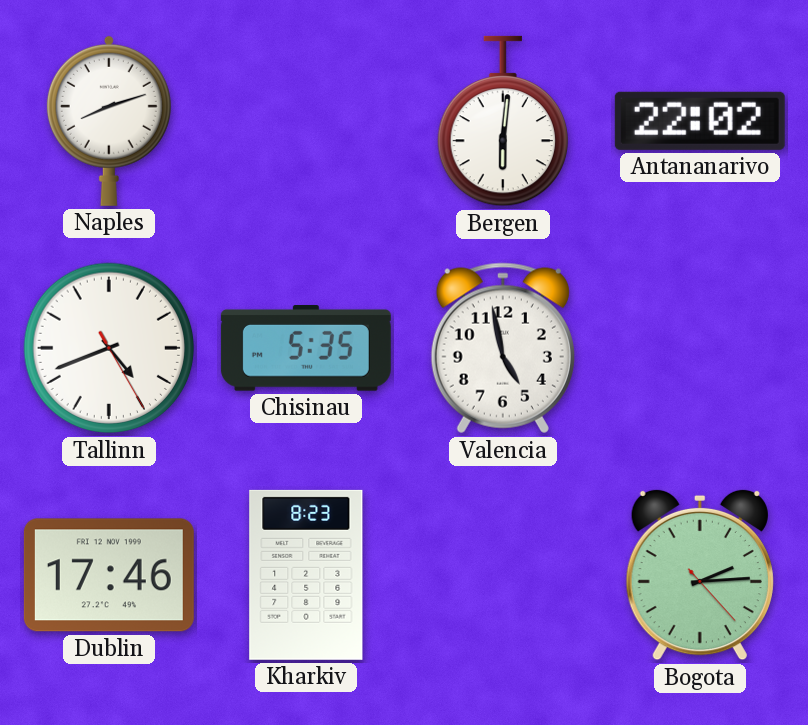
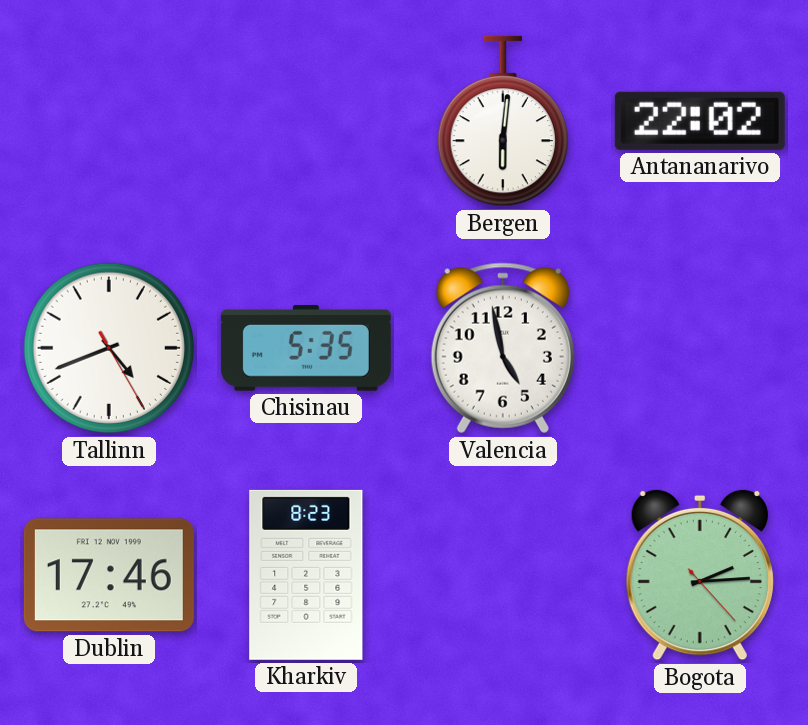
Naples: 8:12 -> none
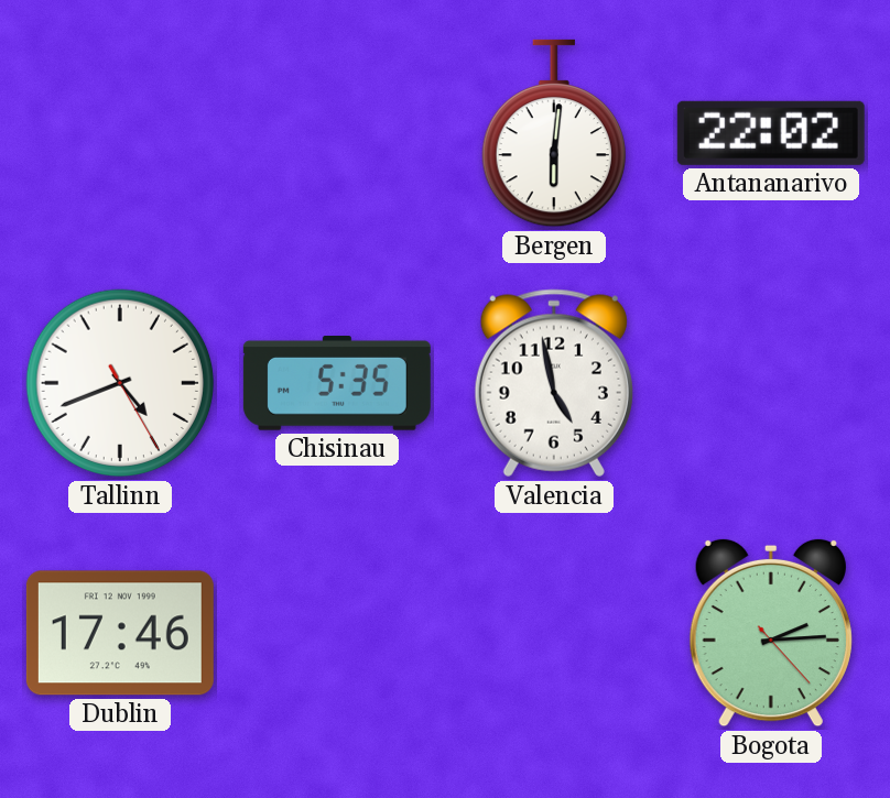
Kharkiv: 8:23 -> none
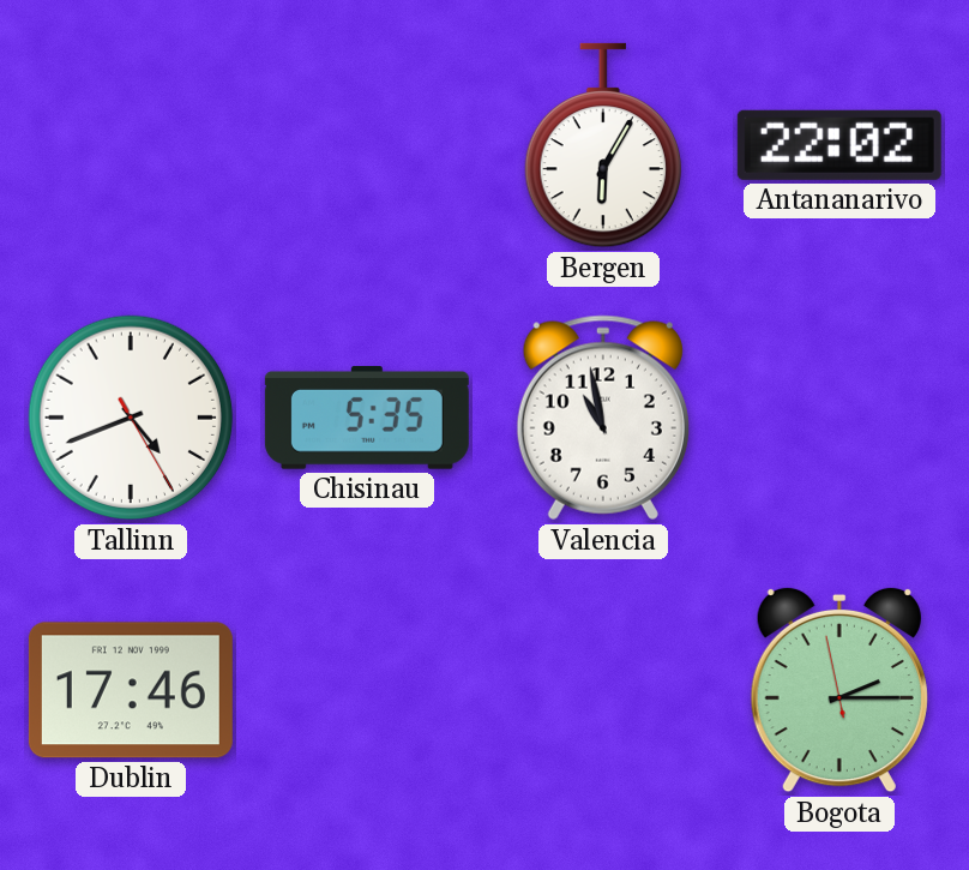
Bergen: 6:01 -> 6:05
Valencia: 4:58 -> 10:58
Bogota: 2:14:23 -> 2:14:58
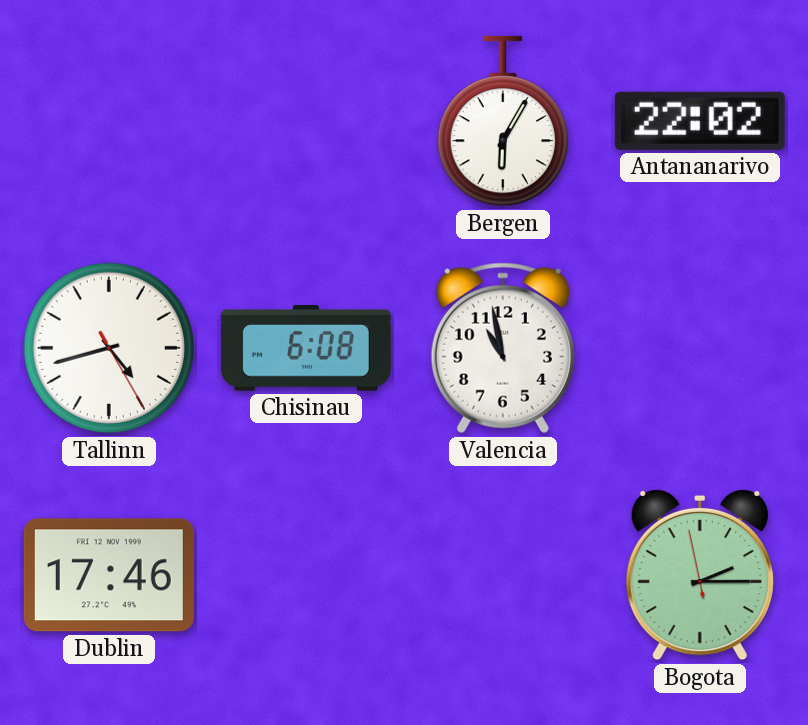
Tallinn: 4:41 -> 4:42
Chisinau: 5:35 -> 6:08
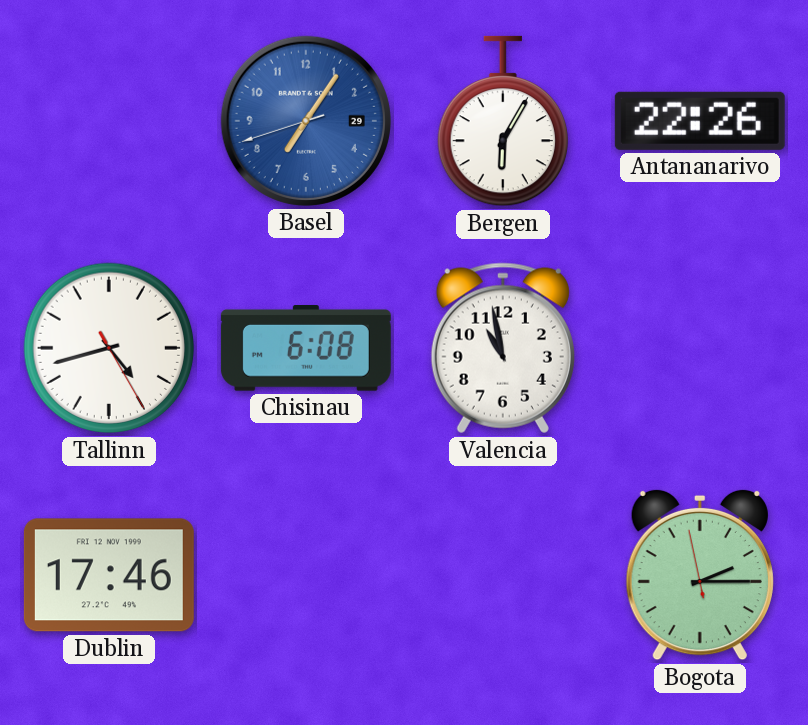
Basel: none -> 7:05
Antananarivo: 22:02 -> 22:26
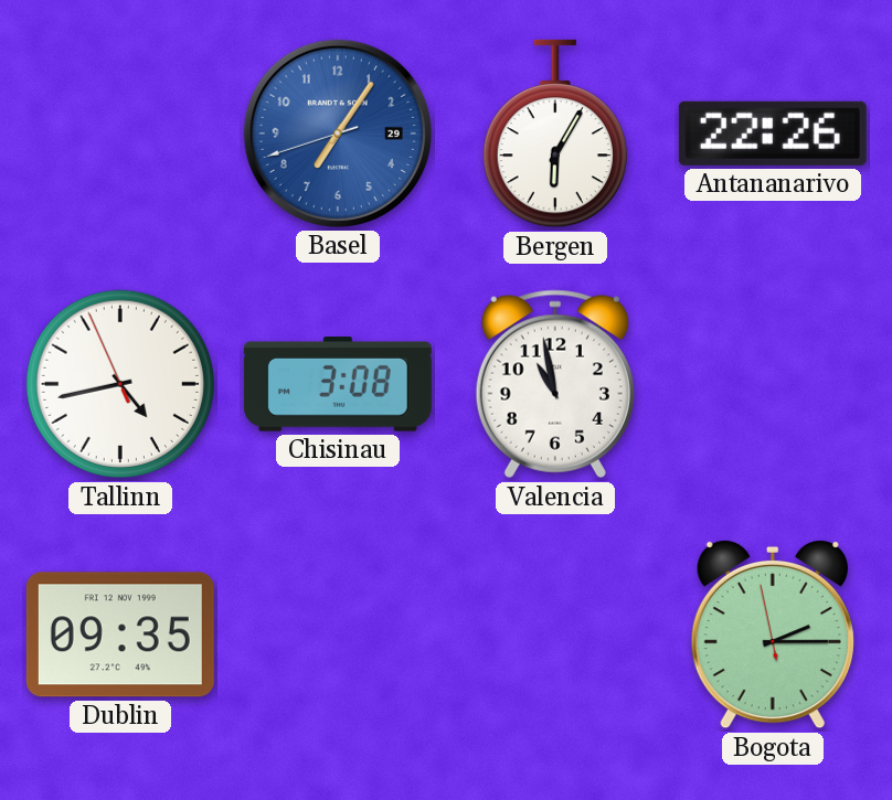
Tallinn: 4:42:25 -> 4:42:56
Chisinau: 6:08 -> 3:08
Dublin: 17:46 -> 09:35
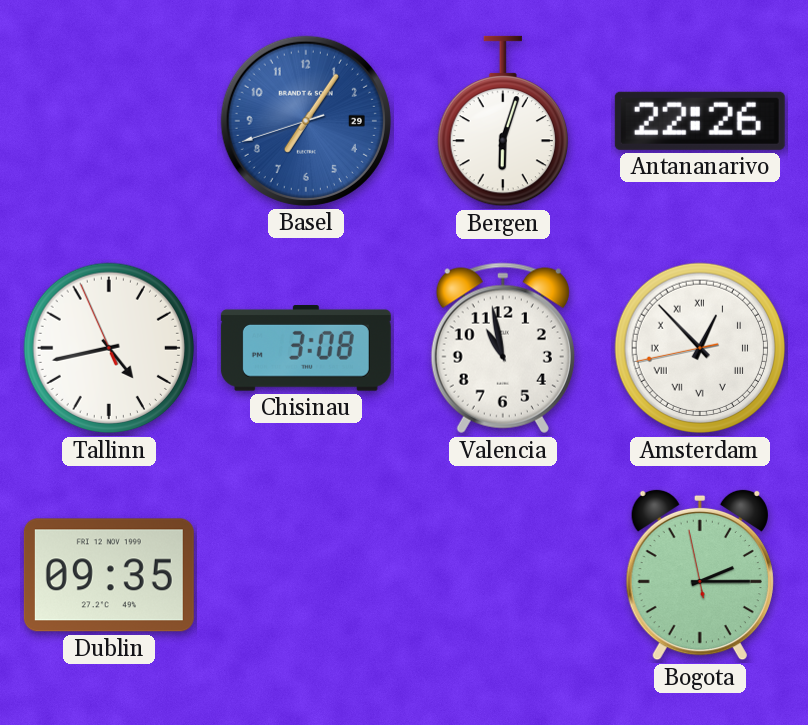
Bergen: 6:05 -> 6:03
Amsterdam: none -> 12:52
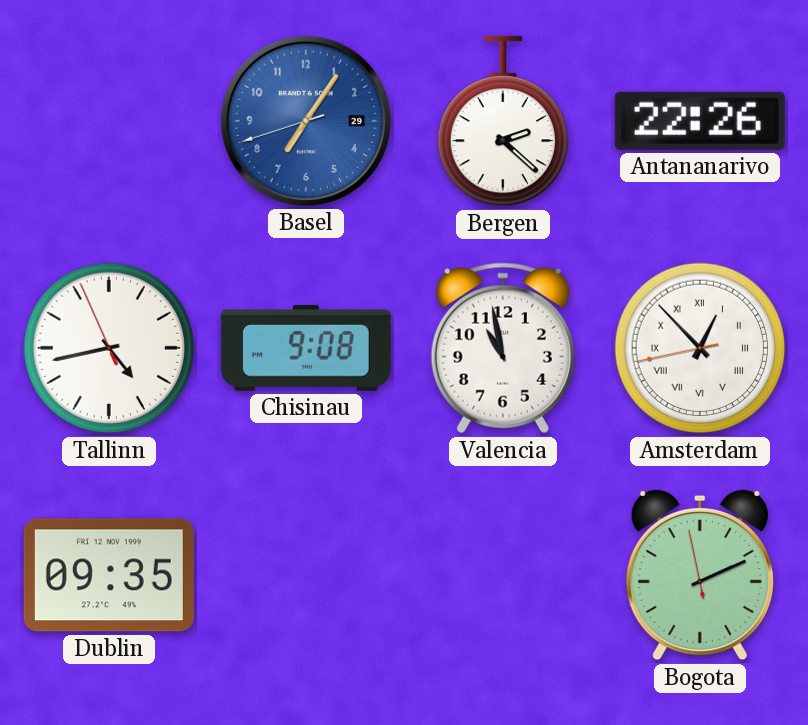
Bergen: 6:03 -> 2:22
Chisinau: 3:08 -> 9:08
Bogota: 2:14 -> 2:10
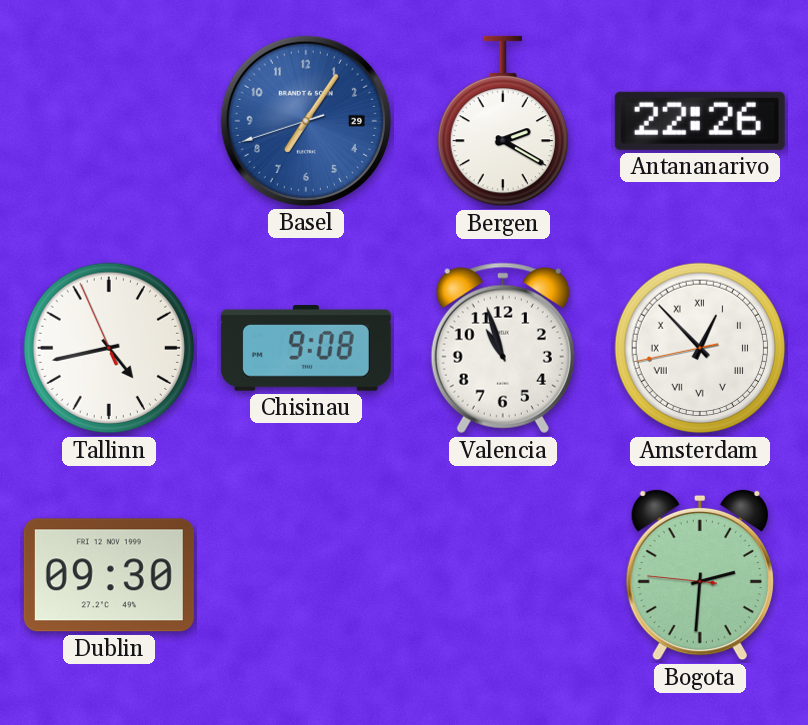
Bergen: 2:22 -> 2:20
Valencia: 10:58 -> 10:57
Dublin: 09:35 -> 09:30
Bogota: 2:10 -> 2:30
